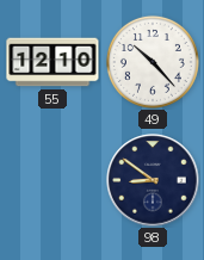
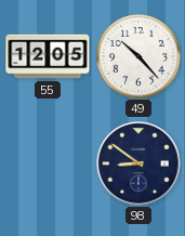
55: 12:10 -> 12:05
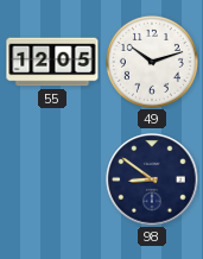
49: 10:23 -> 10:12
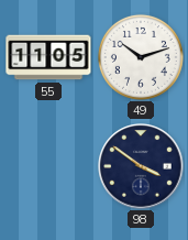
55: 12:05 -> 11:05
98: 8:51 -> 3:51
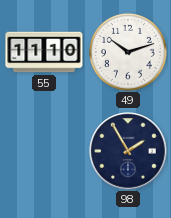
55: 11:05 -> 11:10
98: 3:51 -> 1:55
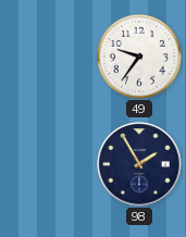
55: 11:10 -> none
49: 10:12 -> 9:36
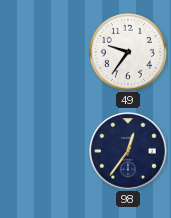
98: 1:55 -> 12:36
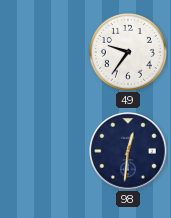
98: 12:36 -> 12:31
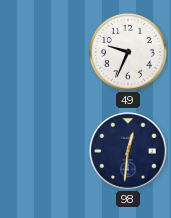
49: 9:36 -> 9:34
